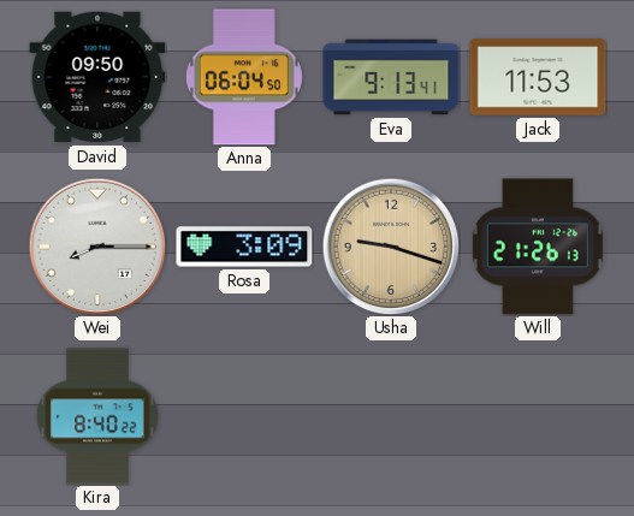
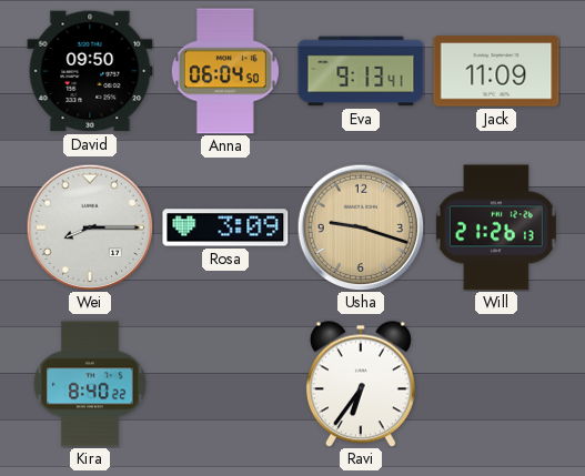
Jack: 11:53 -> 11:09
Ravi: none -> 6:36
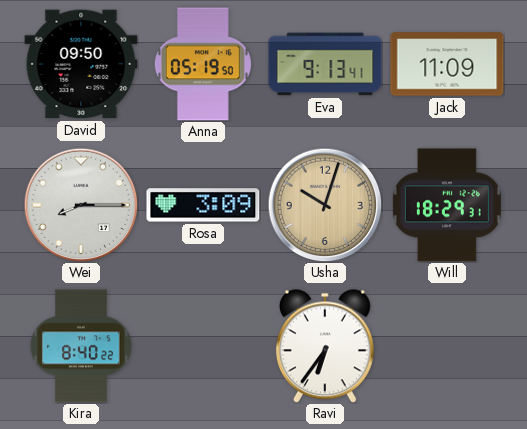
Anna: 06:04 -> 05:19
Usha: 9:18 -> 10:03
Will: 21:26 -> 18:29
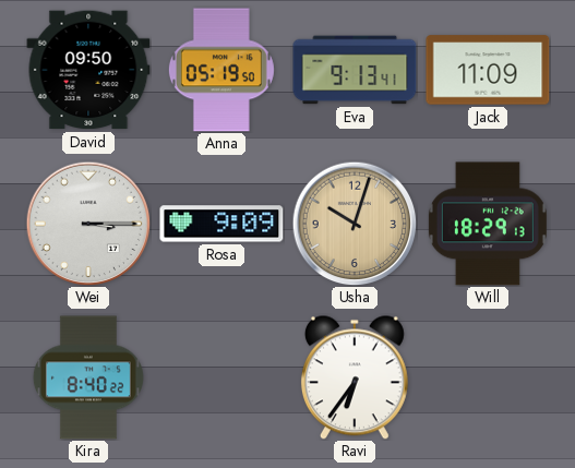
Wei: 8:15 -> 3:15
Rosa: 3:09 -> 9:09
Will: 18:29:31 -> 18:29:13
